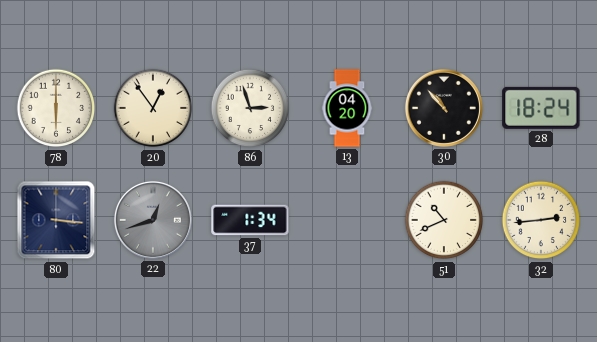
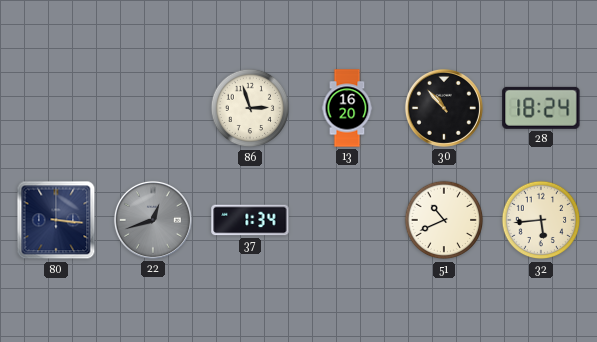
78: 6:00 -> none
20: 12:54 -> none
13: 04:20 -> 16:20
32: 2:44 -> 5:44
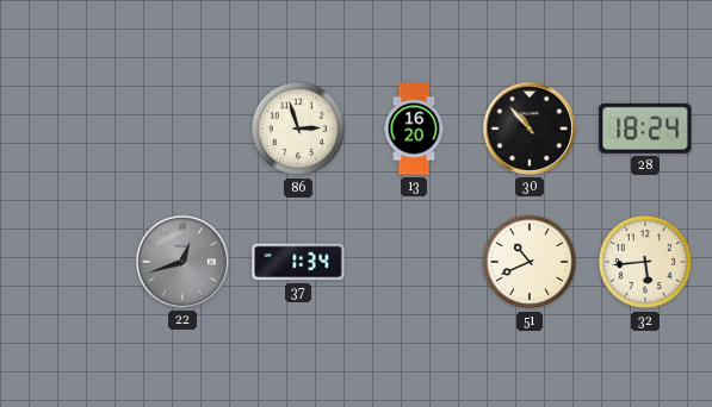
80: 3:16 -> none
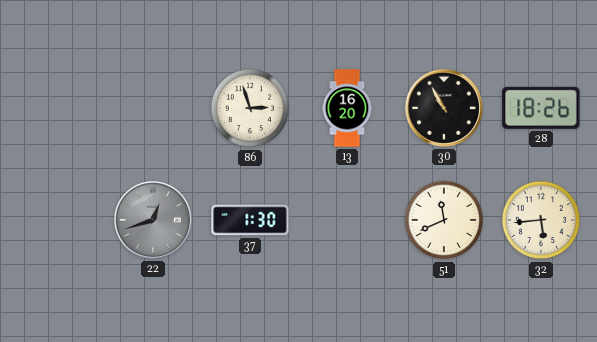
30: 10:53 -> 10:55
28: 18:24 -> 18:26
37: 1:34 -> 1:30
51: 10:41 -> 11:41
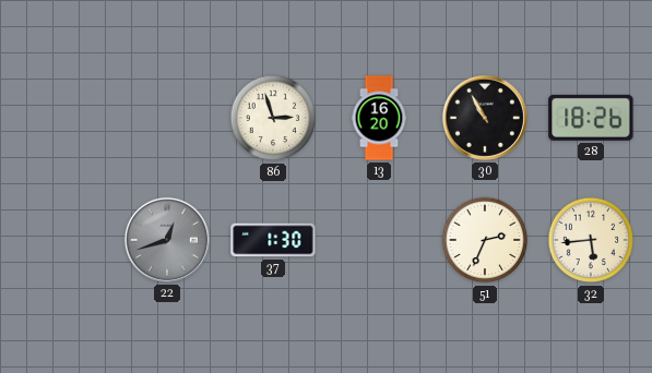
51: 11:41 -> 2:34
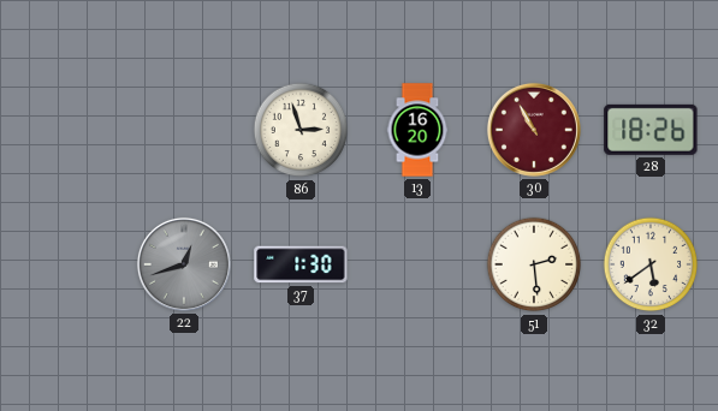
30 dial: black -> burgundy
51: 2:34 -> 2:29
32: 5:44 -> 5:39
